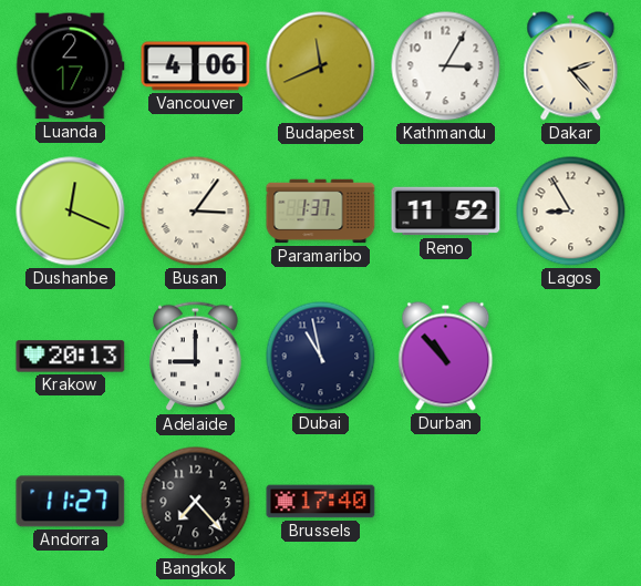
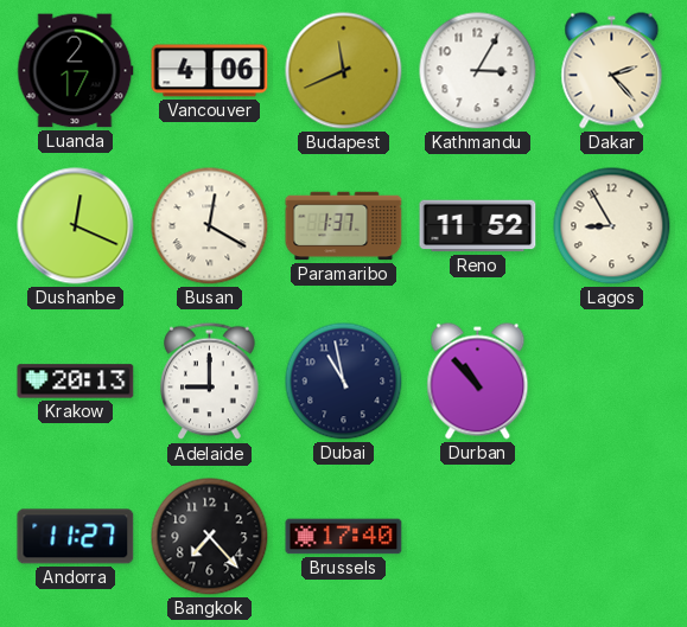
Busan: 3:06 -> 12:20
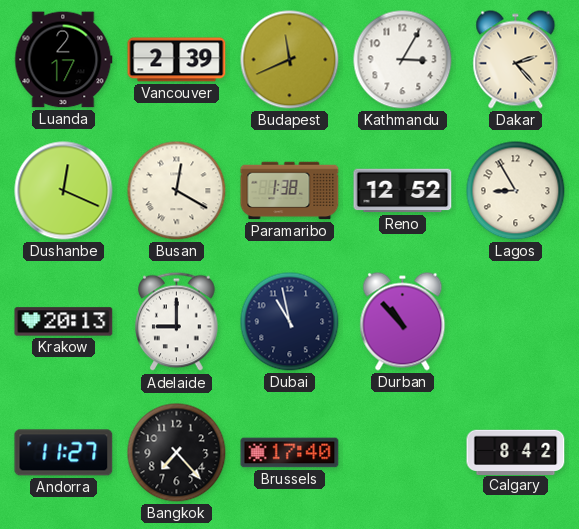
Vancouver: 4:06 -> 2:39
Paramaribo: 1:37 -> 1:38
Reno: 11:52 -> 12:52
Calgary: none -> 8:42
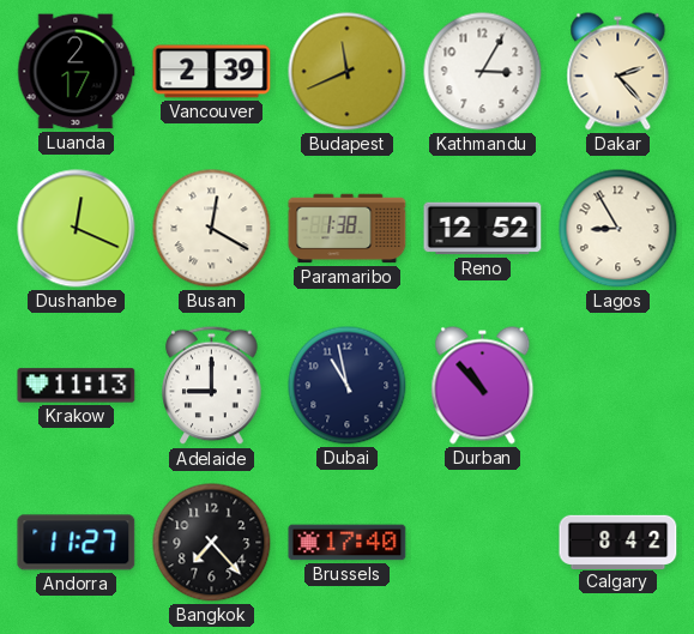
Krakow: 20:13 -> 11:13
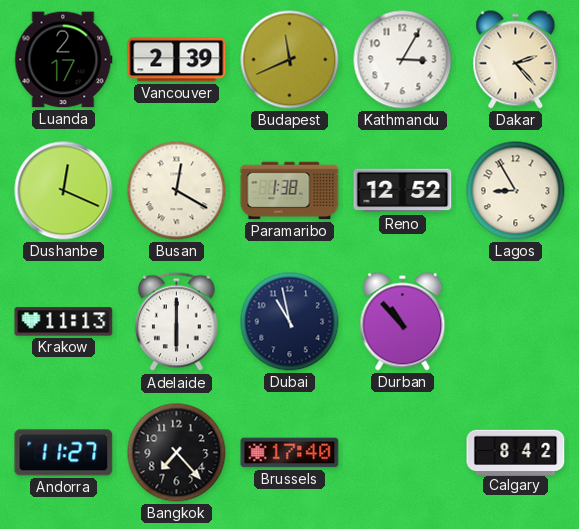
Adelaide: 9:00 -> 6:00
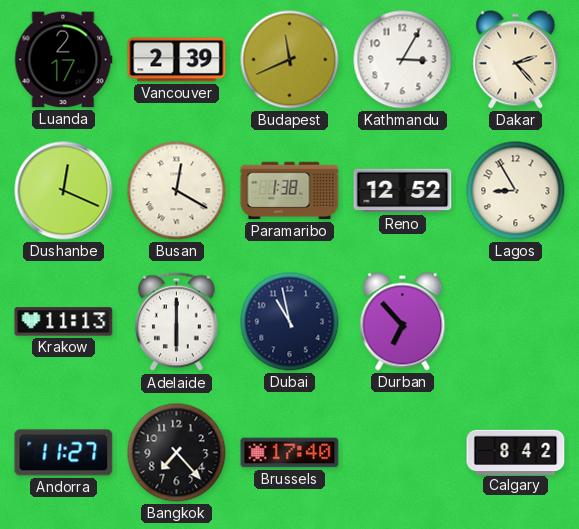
Durban: 10:53 -> 6:53
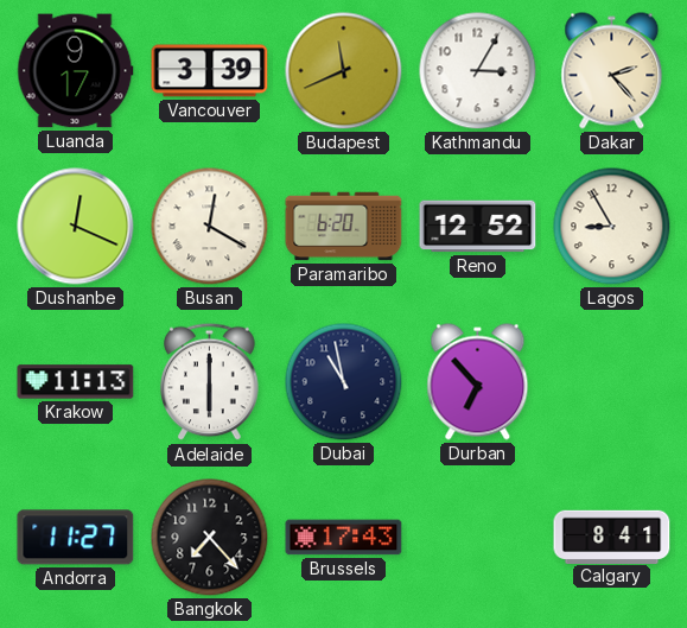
Luanda: 2:17 -> 9:17
Vancouver: 2:39 -> 3:39
Paramaribo: 1:38 -> 6:20
Brussels: 17:40 -> 17:43
Calgary: 8:42 -> 8:41
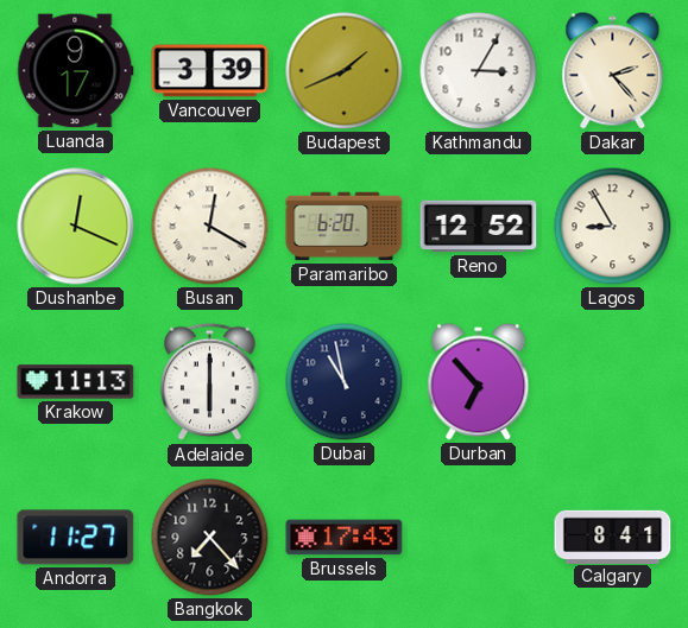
Budapest: 11:41 -> 1:41
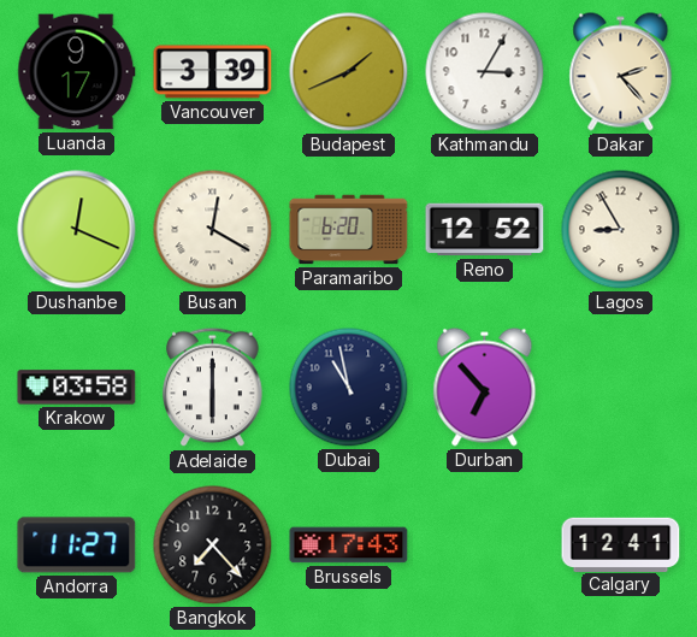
Krakow: 11:13 -> 03:58
Calgary: 8:41 -> 12:41
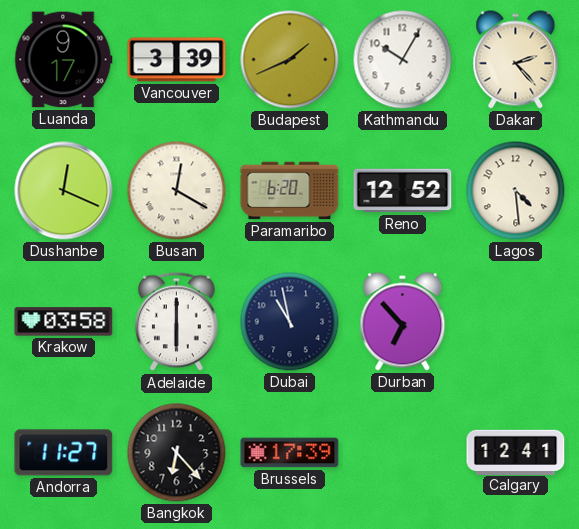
Kathmandu: 3:05 -> 10:05
Lagos: 8:55 -> 4:29
Bangkok: 7:23 -> 6:23
Brussels: 17:43 -> 17:39
